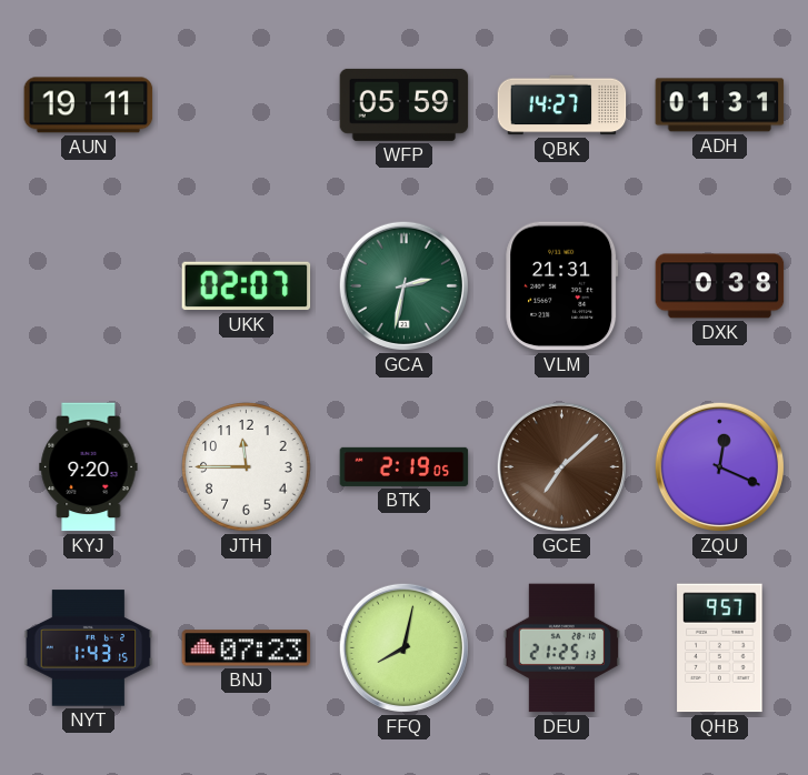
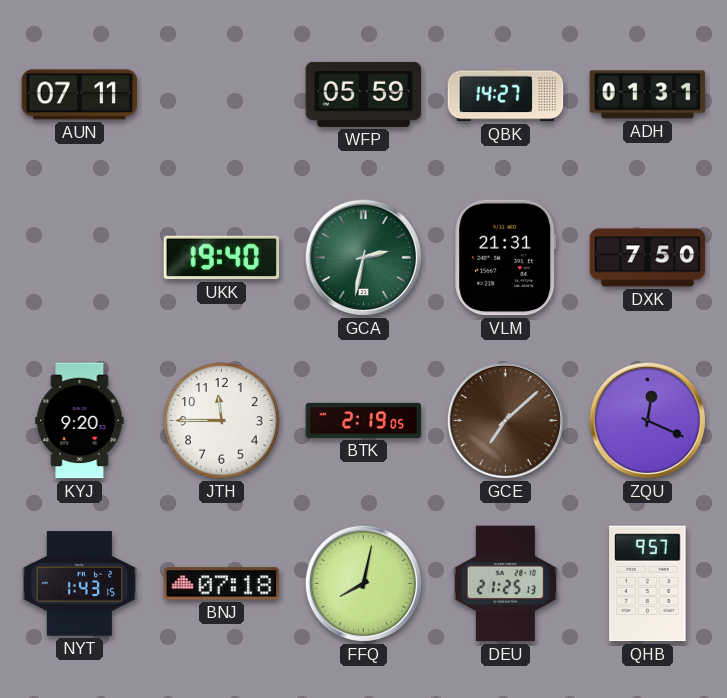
AUN: 19:11 -> 07:11
UKK: 02:07 -> 19:40
DXK: 0:38 -> 7:50
BNJ: 07:23 -> 07:18
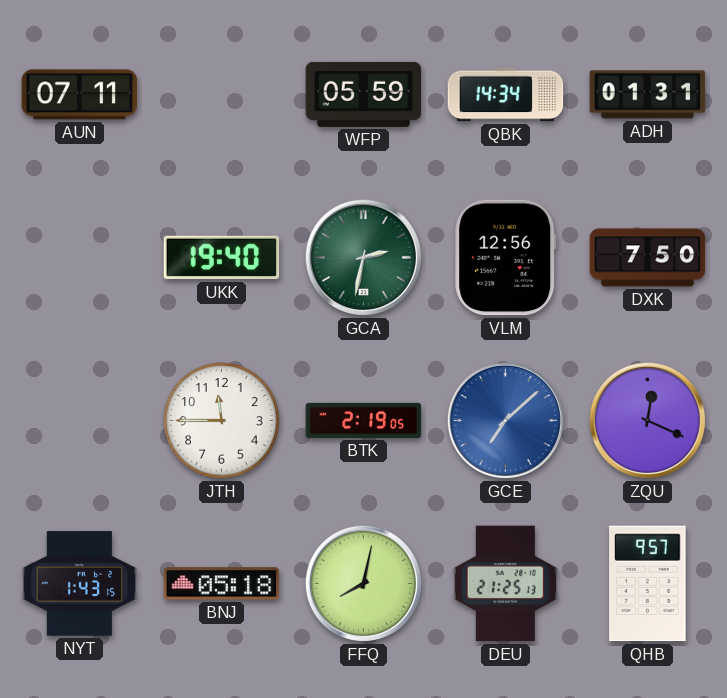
QBK: 14:27 -> 14:34
VLM: 21:31 -> 12:56
KYJ: 9:20 -> none
GCE dial: brown -> blue
BNJ: 07:18 -> 05:18
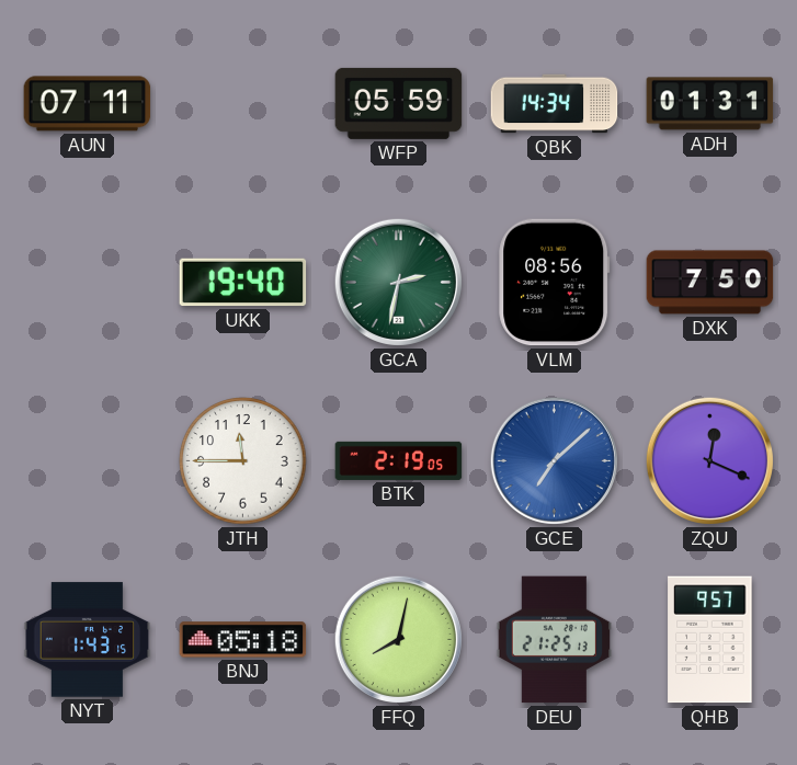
VLM: 12:56 -> 08:56
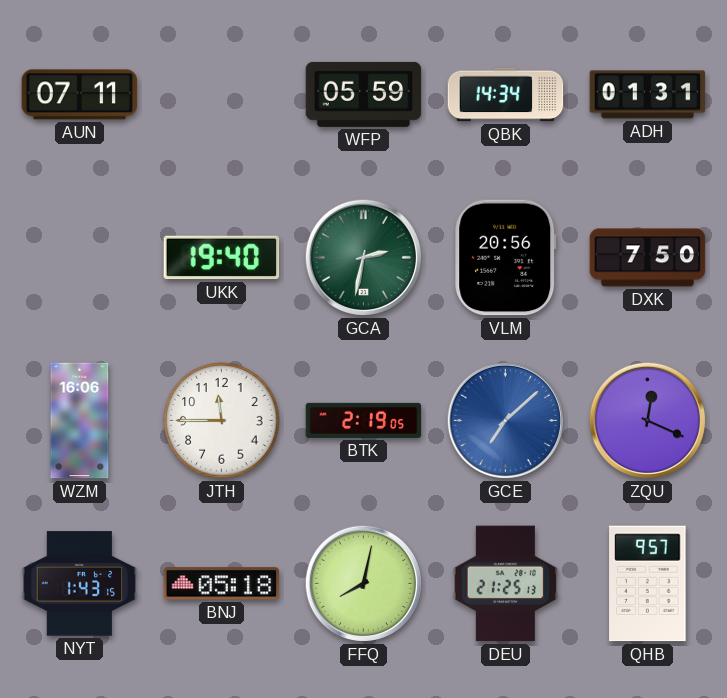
VLM: 08:56 -> 20:56
WZM: none -> 16:06
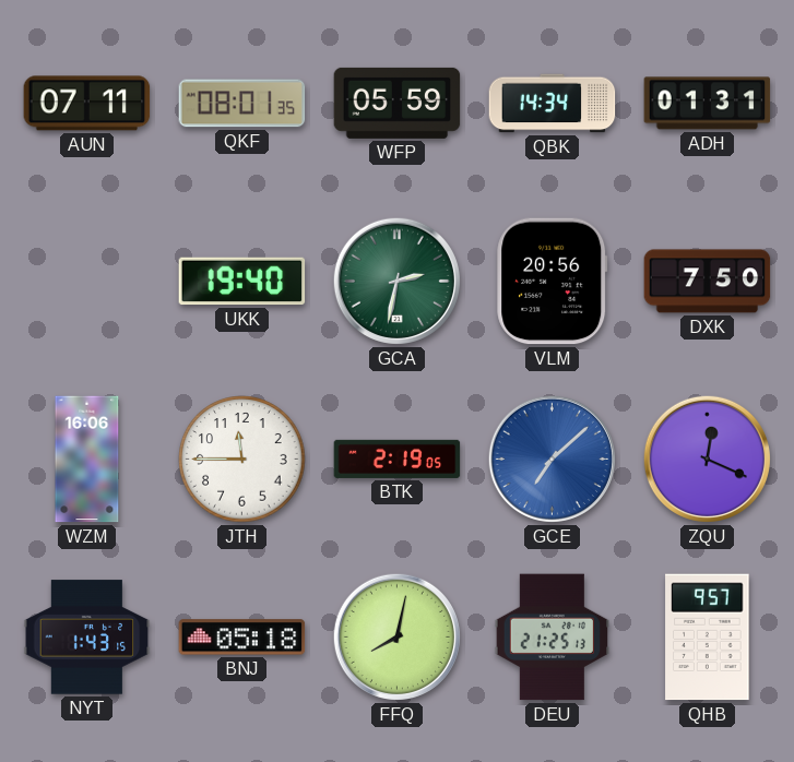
QKF: none -> 08:01
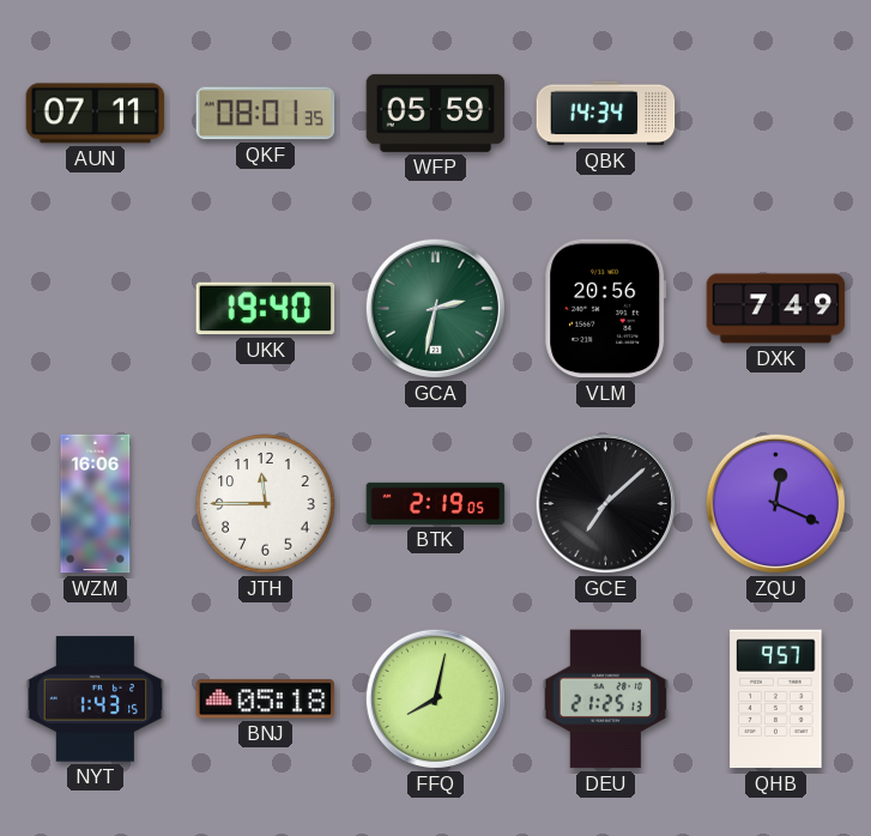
ADH: 01:31 -> none
DXK: 7:50 -> 7:49
GCE dial: blue -> black
